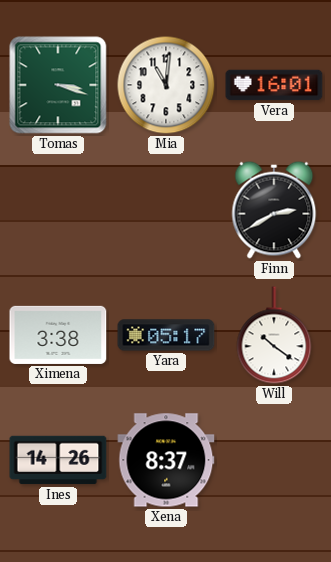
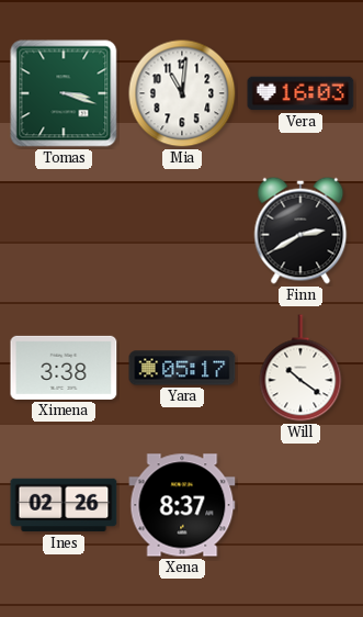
Vera: 16:01 -> 16:03
Ines: 14:26 -> 02:26
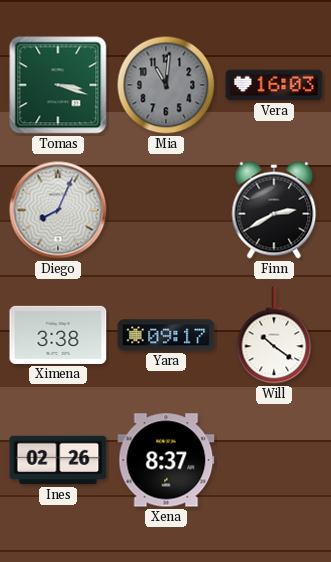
Mia dial: white -> grey
Diego: none -> 8:04
Yara: 05:17 -> 09:17
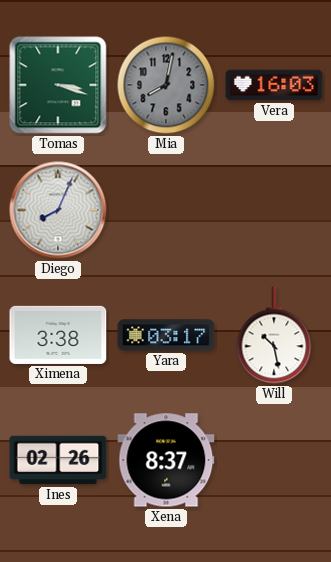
Mia: 11:01 -> 8:02
Finn: 2:40 -> none
Yara: 09:17 -> 03:17
Will: 10:21 -> 10:28
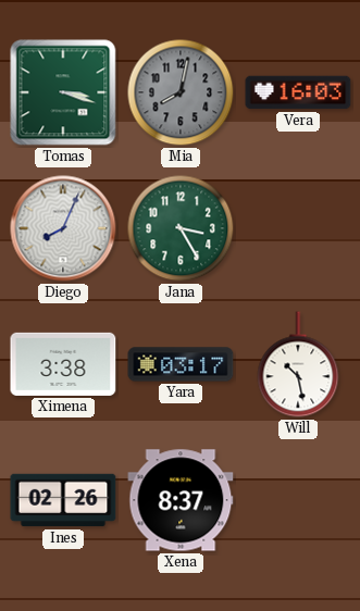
Jana: none -> 3:25
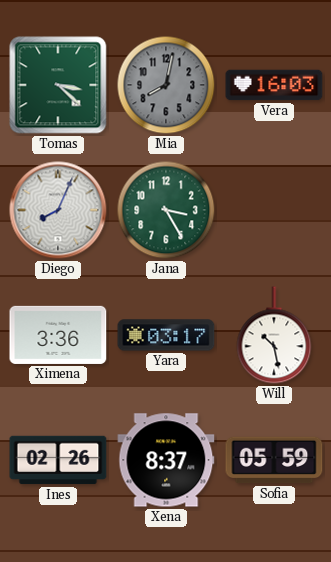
Tomas: 3:18 -> 3:22
Ximena: 3:38 -> 3:36
Sofia: none -> 05:59
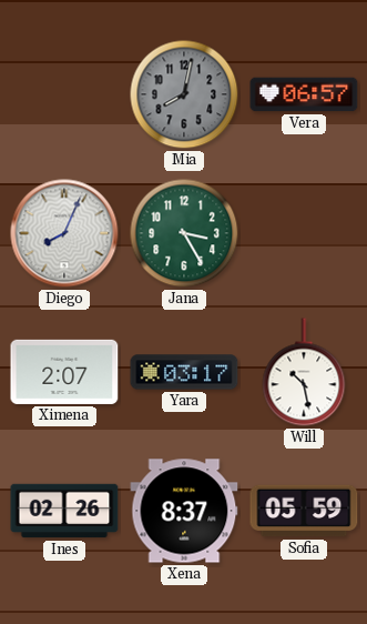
Tomas: 3:22 -> none
Vera: 16:03 -> 06:57
Ximena: 3:36 -> 2:07
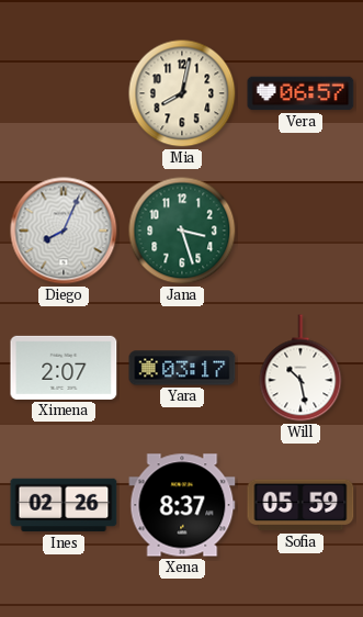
Mia dial: grey -> cream
Jana: 3:25 -> 3:27
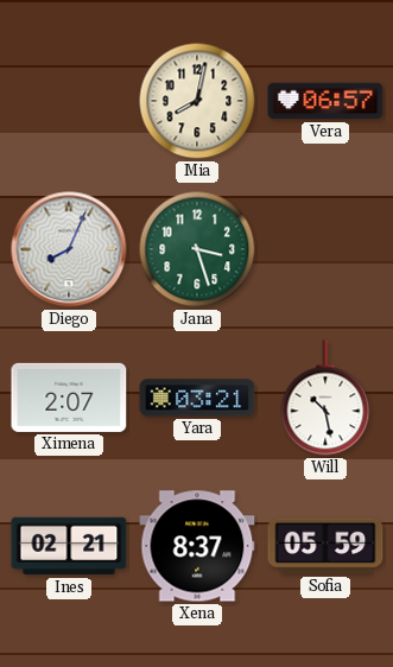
Yara: 03:17 -> 03:21
Ines: 02:26 -> 02:21
